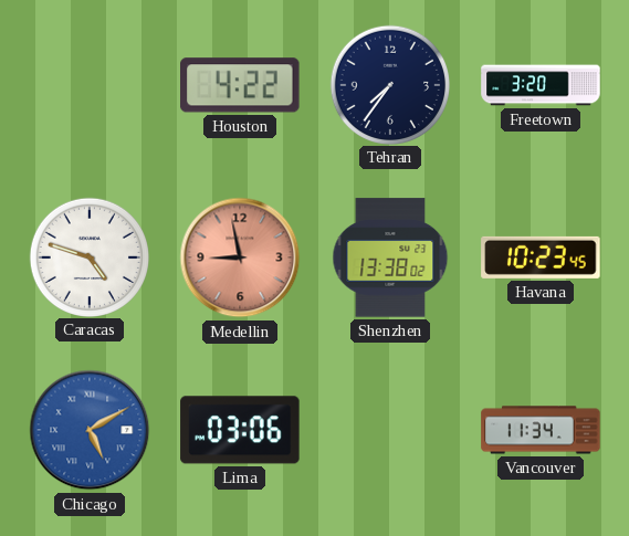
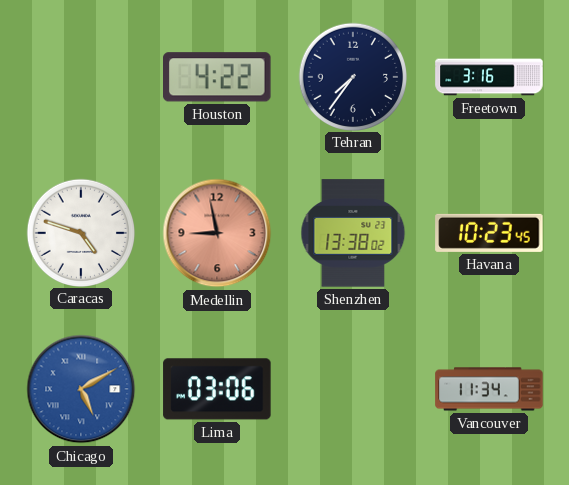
Freetown: 3:20 -> 3:16
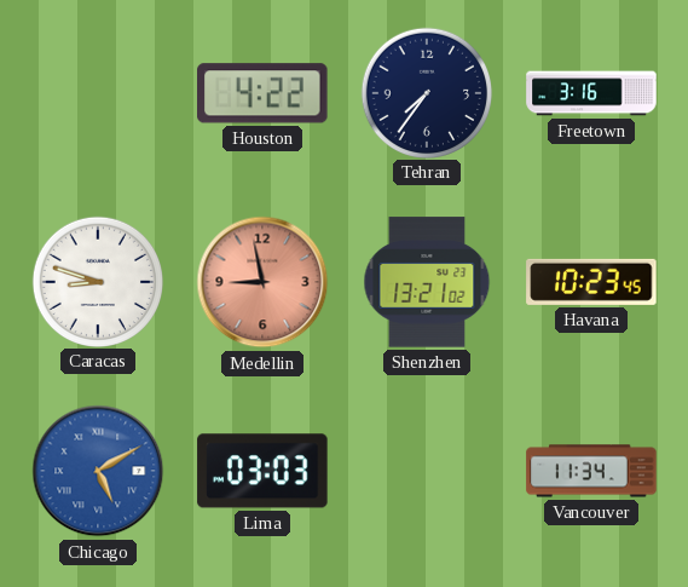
Caracas: 4:48 -> 8:48
Shenzhen: 13:38 -> 13:21
Lima: 03:06 -> 03:03
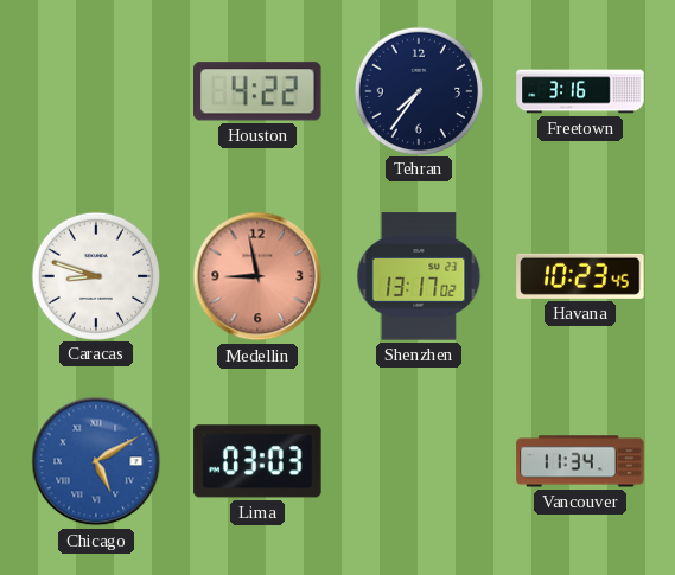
Shenzhen: 13:21 -> 13:17
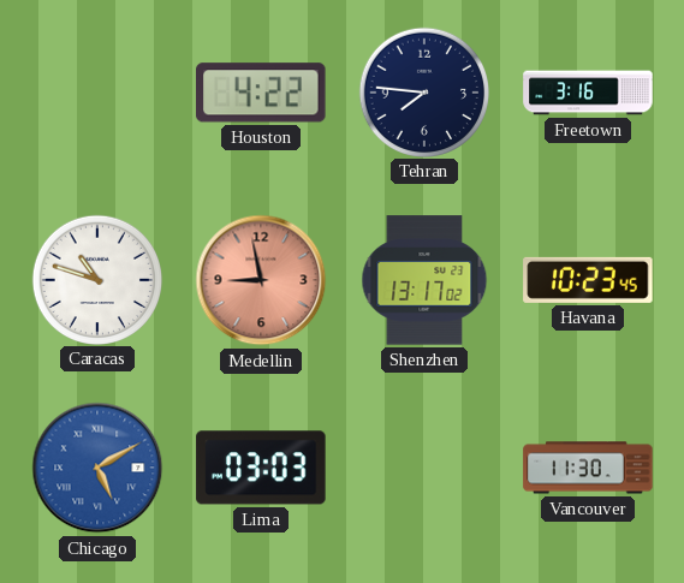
Tehran: 7:36 -> 7:46
Caracas: 8:48 -> 10:48
Vancouver: 11:34 -> 11:30
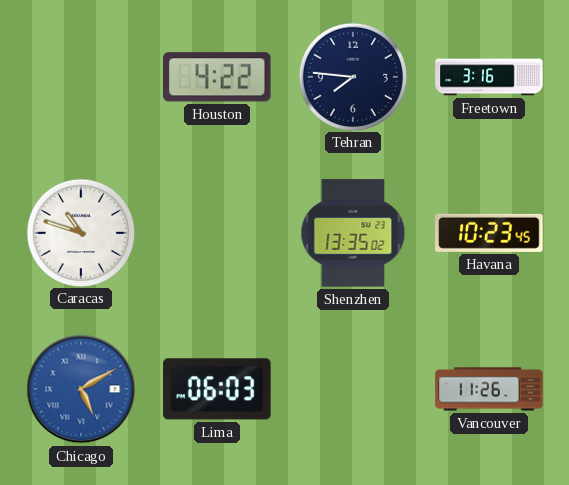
Medellin: 8:58 -> none
Shenzhen: 13:17 -> 13:35
Lima: 03:03 -> 06:03
Vancouver: 11:30 -> 11:26
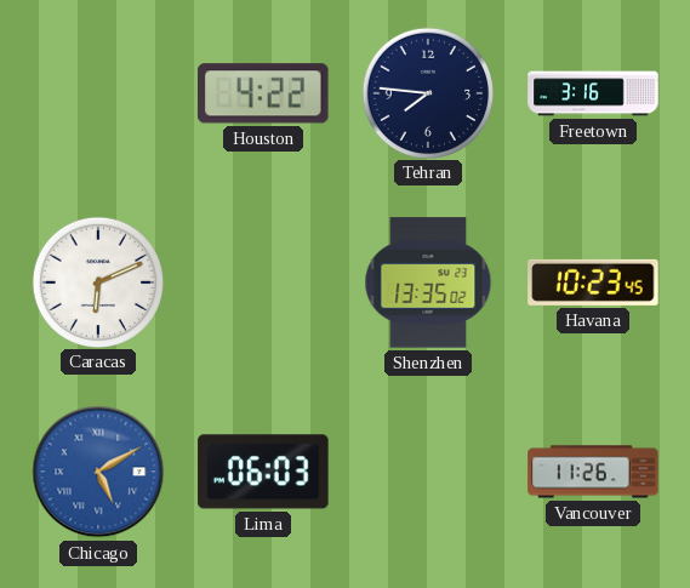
Caracas: 10:48 -> 6:11
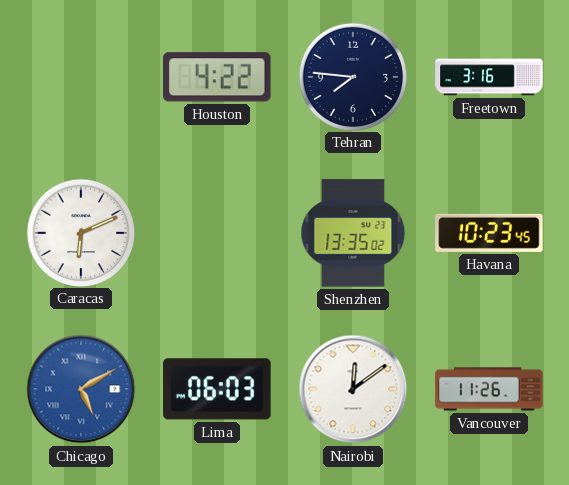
Nairobi: none -> 12:09
